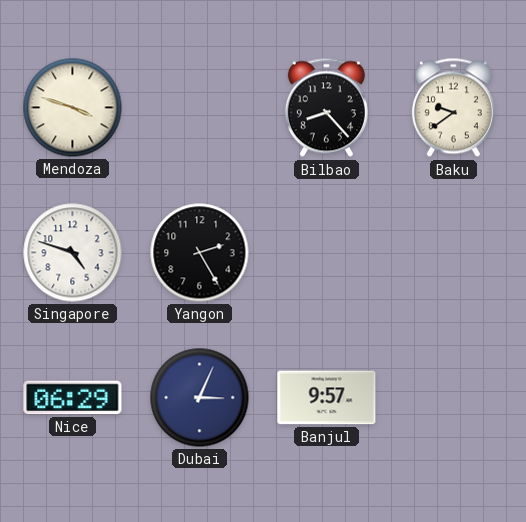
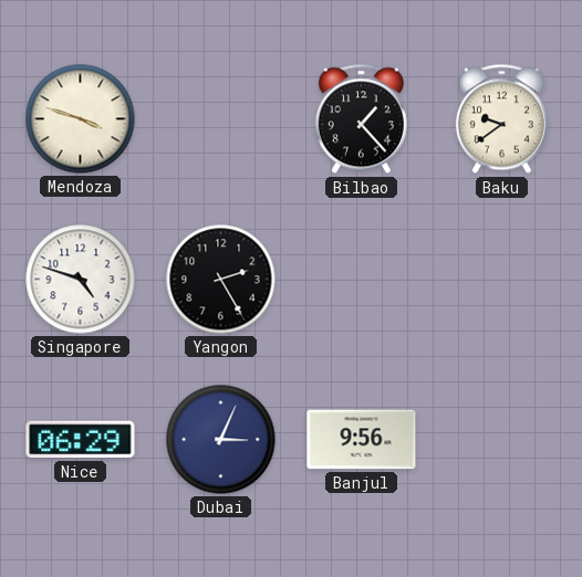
Bilbao: 8:23 -> 1:23
Banjul: 9:57 -> 9:56
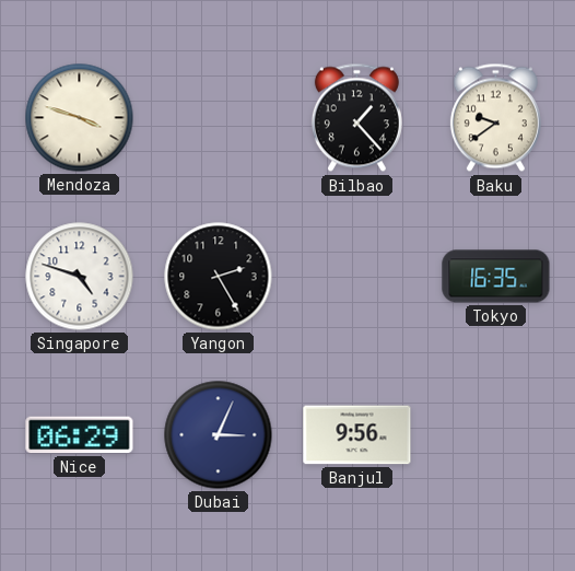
Tokyo: none -> 16:35
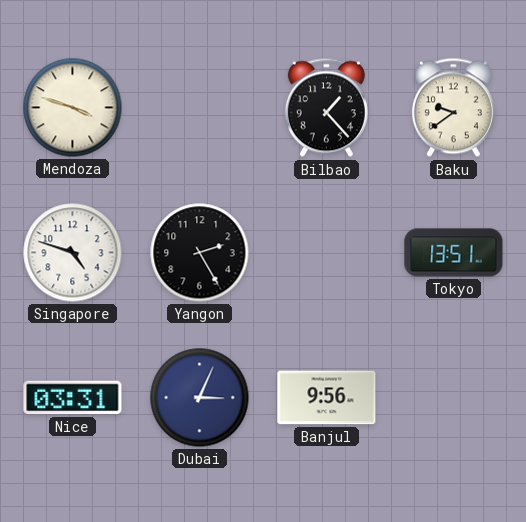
Tokyo: 16:35 -> 13:51
Nice: 06:29 -> 03:31
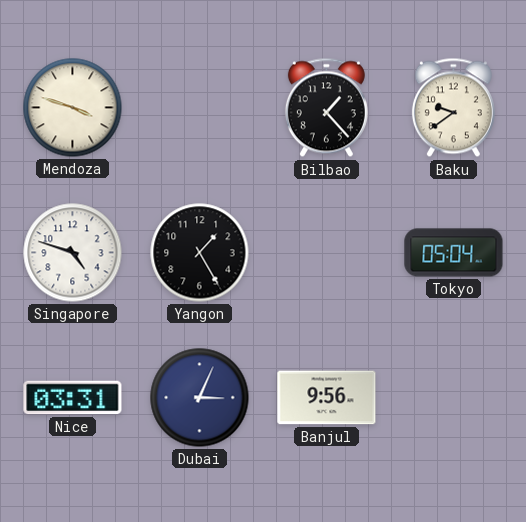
Yangon: 2:25 -> 1:25
Tokyo: 13:51 -> 05:04
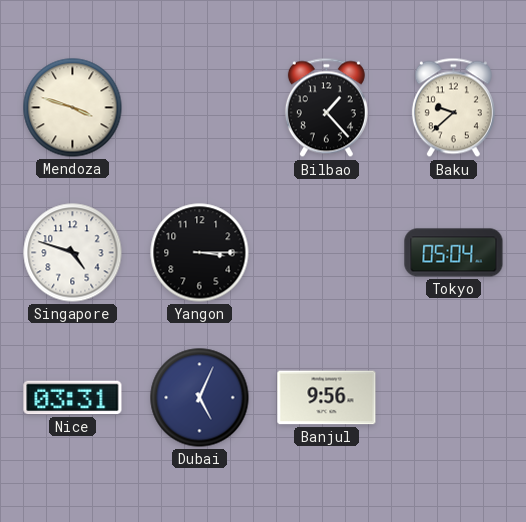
Baku: 9:39 -> 9:38
Yangon: 1:25 -> 3:15
Dubai: 3:04 -> 5:04
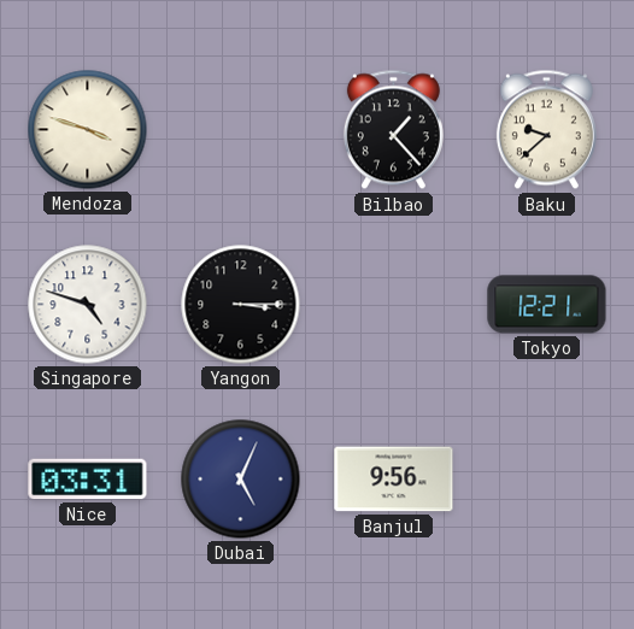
Tokyo: 05:04 -> 12:21
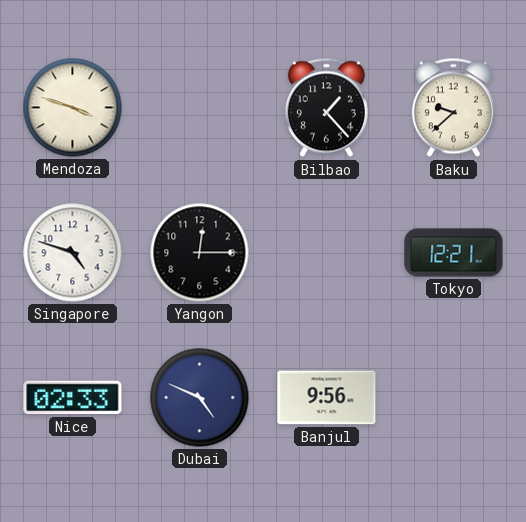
Yangon: 3:15 -> 12:15
Nice: 03:31 -> 02:33
Dubai: 5:04 -> 4:49
